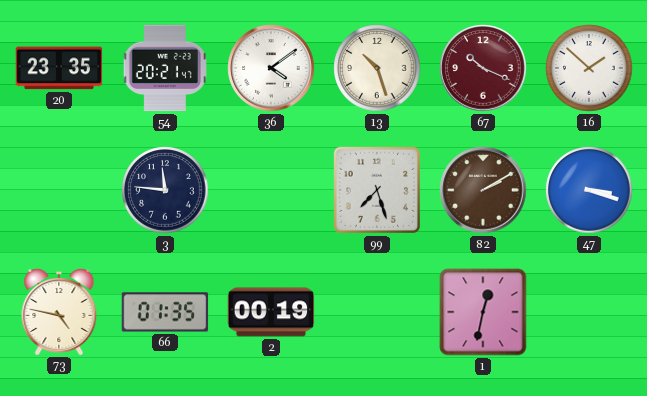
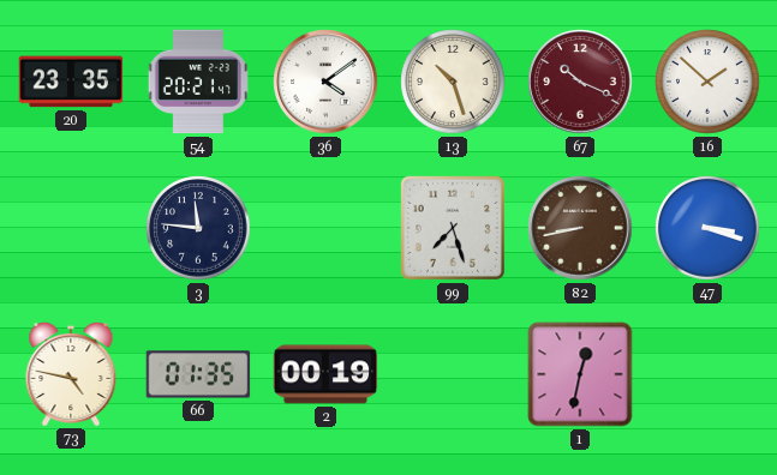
82: 2:10 -> 8:43
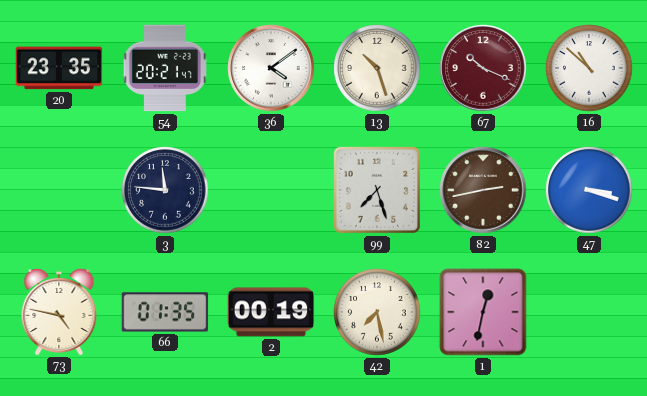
16: 1:52 -> 10:52
82: 8:43 -> 2:43
42: none -> 7:28
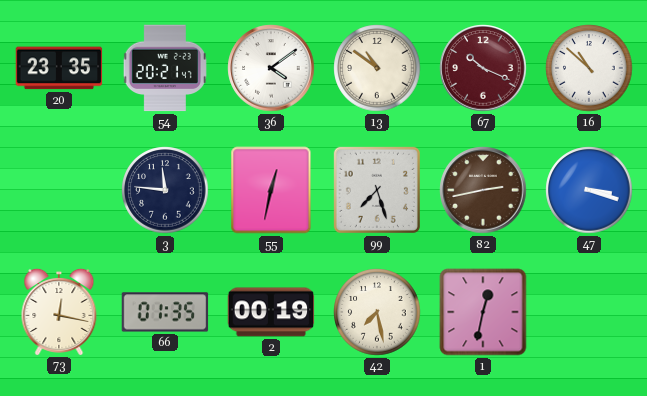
13: 10:27 -> 10:51
55: none -> 12:32
73: 4:47 -> 12:17
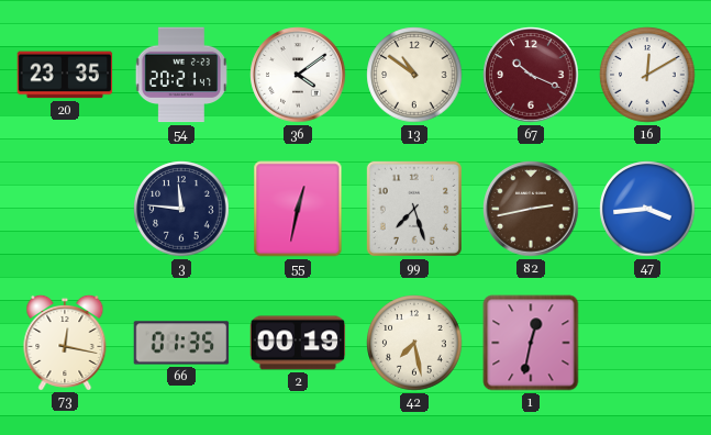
16: 10:52 -> 12:10
47: 3:18 -> 3:44
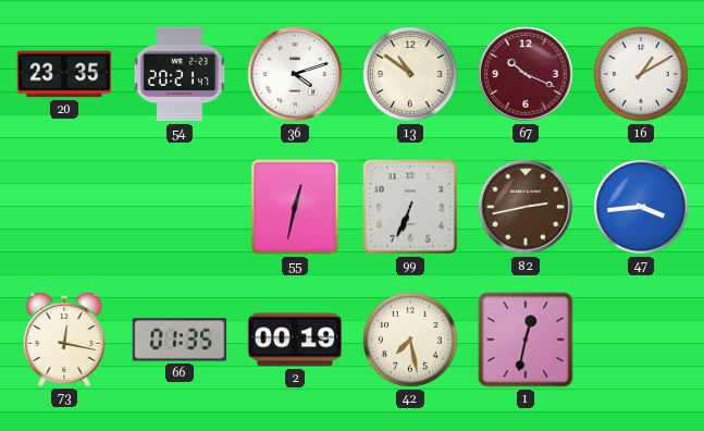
36: 4:09 -> 4:12
16: 12:10 -> 1:10
3: 11:46 -> none
99: 7:27 -> 6:34
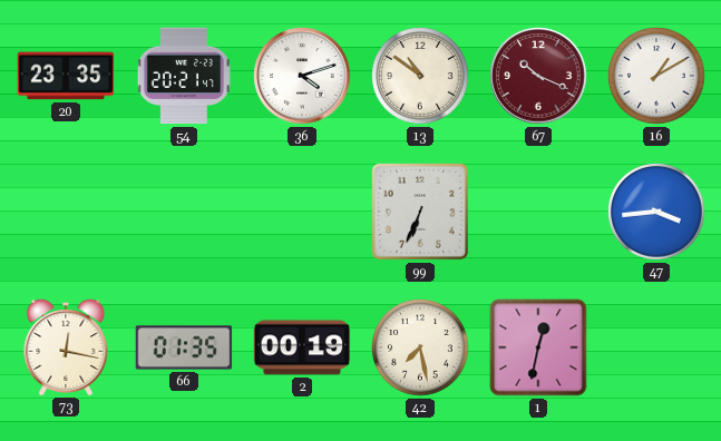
55: 12:32 -> none
82: 2:43 -> none
